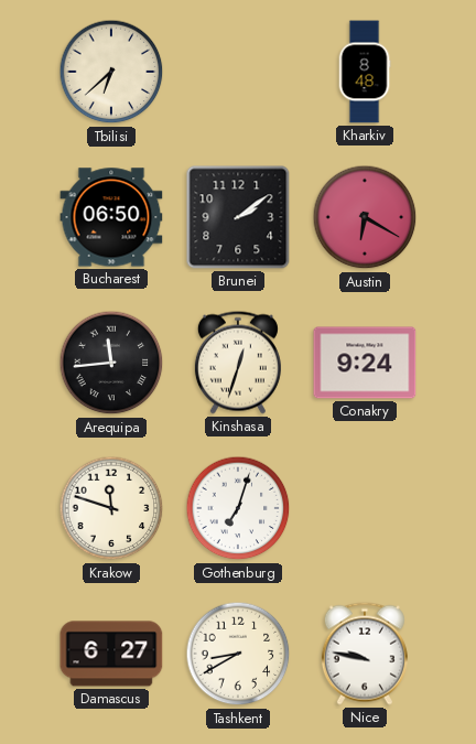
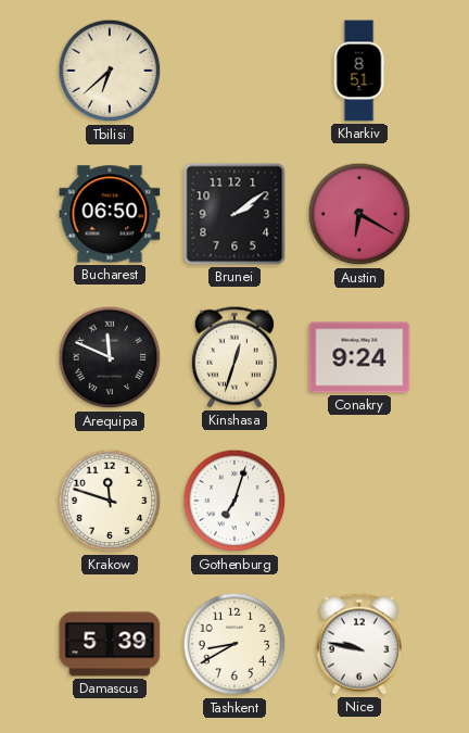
Kharkiv: 8:48 -> 8:51
Arequipa: 11:44 -> 11:49
Damascus: 6:27 -> 5:39
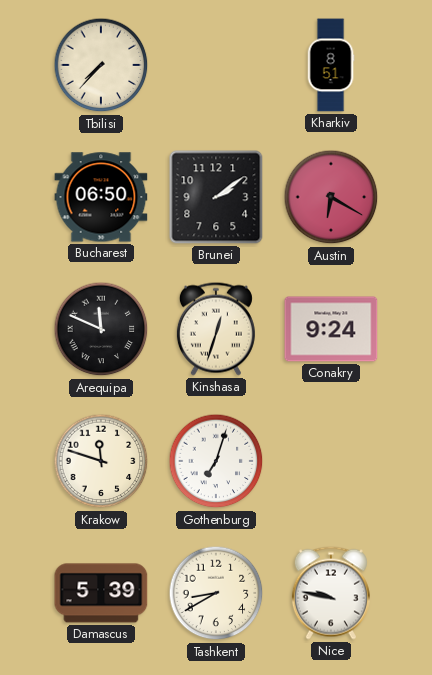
Tbilisi: 6:38 -> 7:37
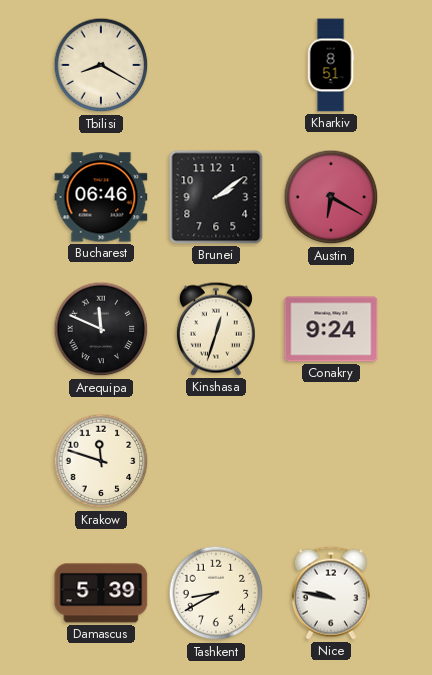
Tbilisi: 7:37 -> 8:20
Bucharest: 06:50 -> 06:46
Gothenburg: 7:03 -> none
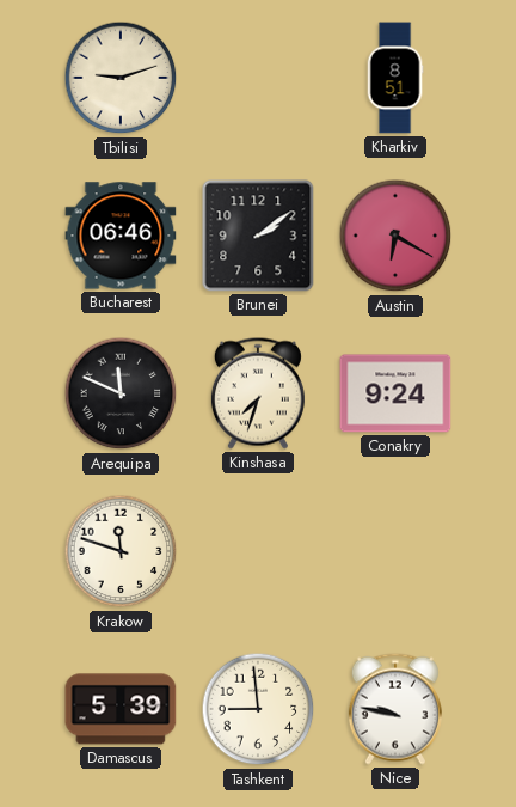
Tbilisi: 8:20 -> 9:12
Kinshasa: 12:33 -> 7:33
Tashkent: 8:40 -> 8:59
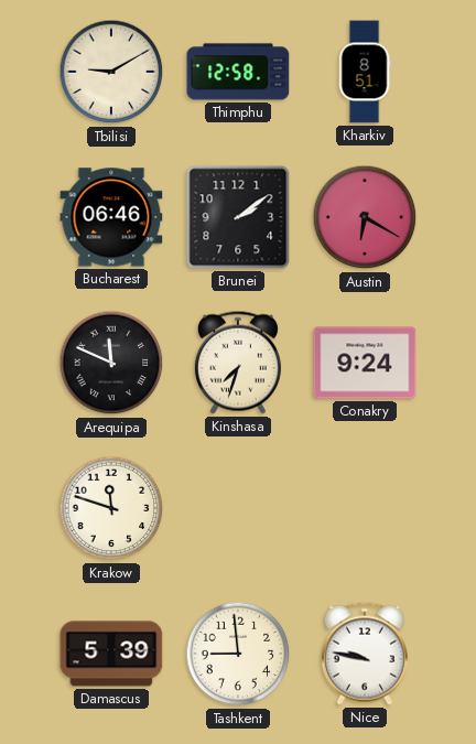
Tbilisi: 9:12 -> 9:10
Thimphu: none -> 12:58
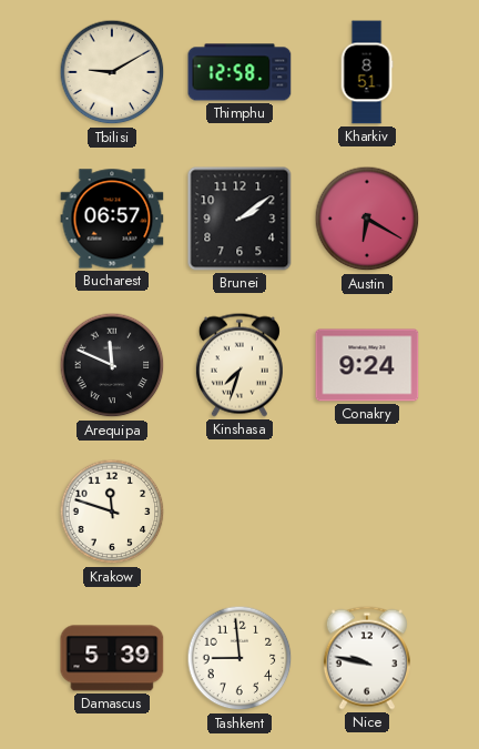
Bucharest: 06:46 -> 06:57
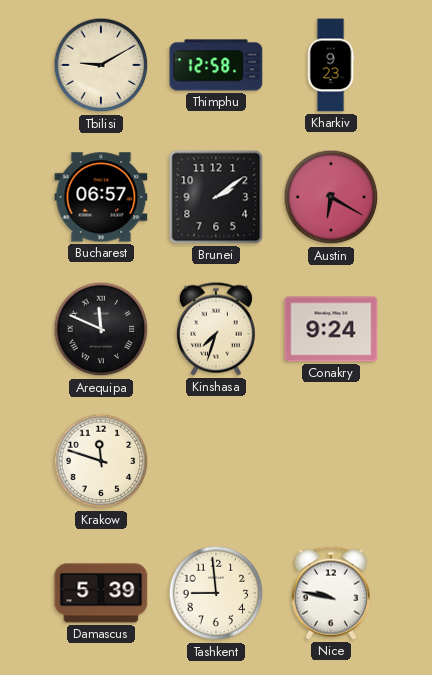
Kharkiv: 8:51 -> 9:23
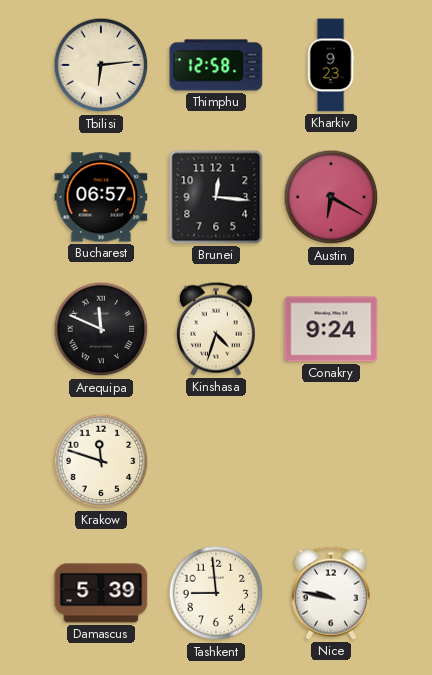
Tbilisi: 9:10 -> 6:14
Brunei: 2:09 -> 12:16
Kinshasa: 7:33 -> 4:33
